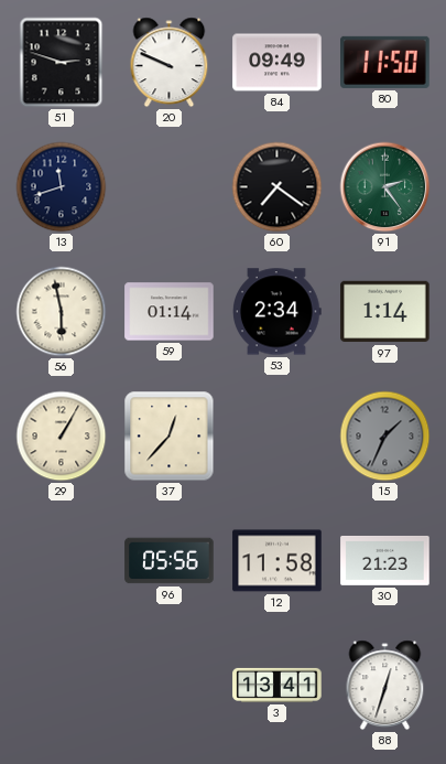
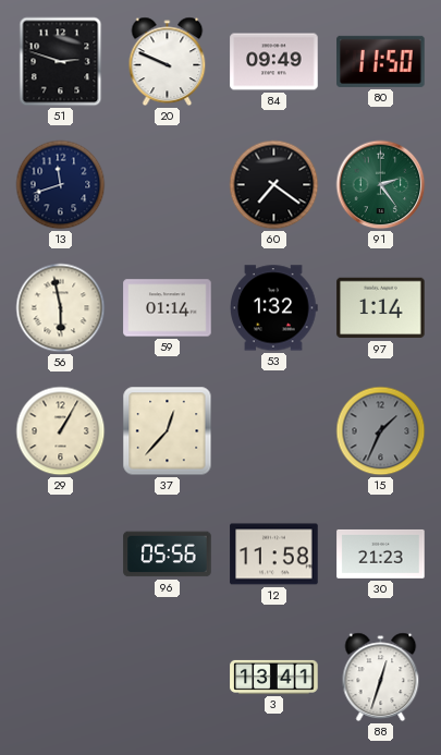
53: 2:34 -> 1:32
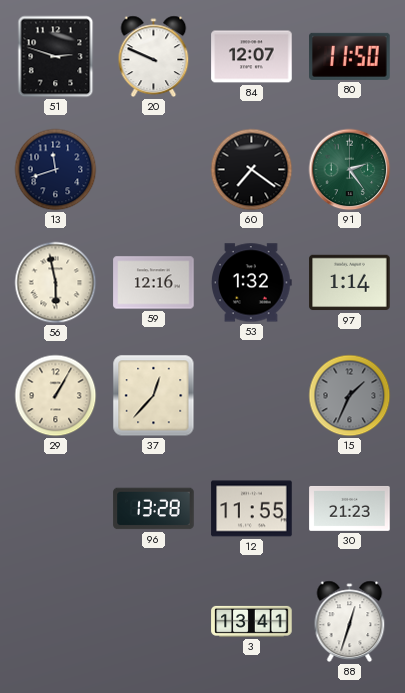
84: 09:49 -> 12:07
59: 01:14 -> 12:16
96: 05:56 -> 13:28
12: 11:58 -> 11:55
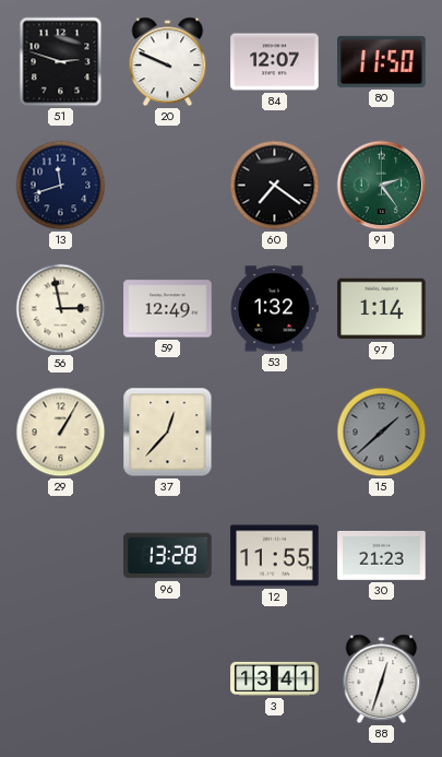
56: 5:58 -> 2:58
59: 12:16 -> 12:49
15: 1:34 -> 1:38
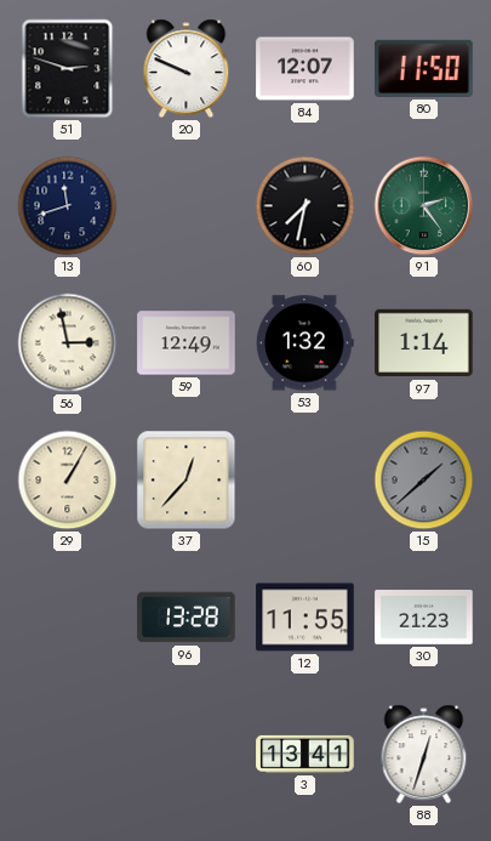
60: 7:21 -> 7:32
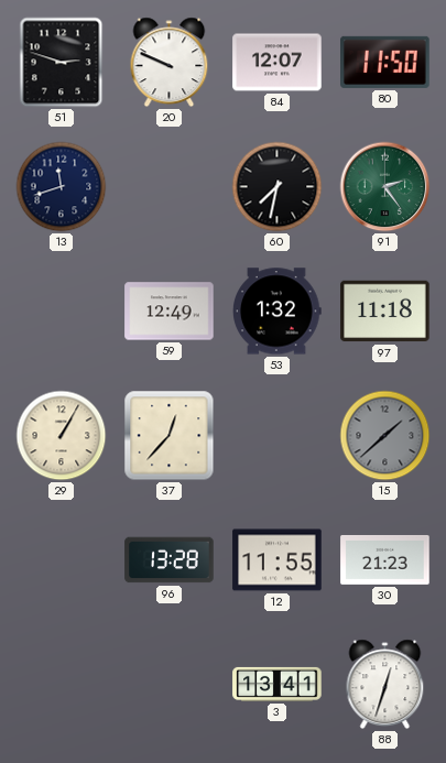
56: 2:58 -> none
97: 1:14 -> 11:18
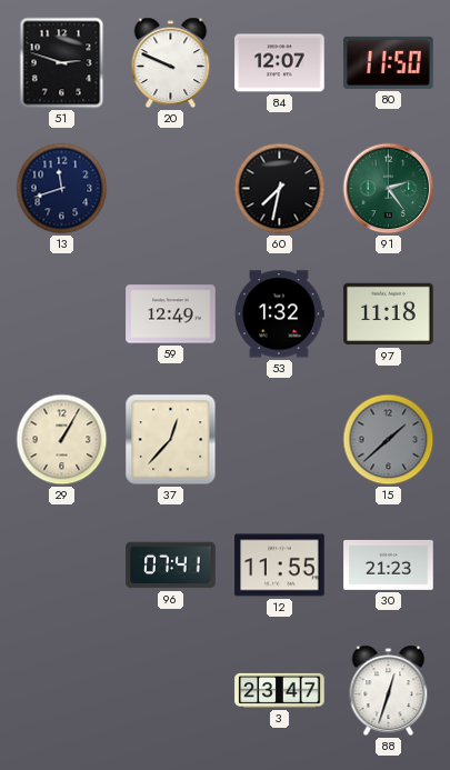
96: 13:28 -> 07:41
3: 13:41 -> 23:47
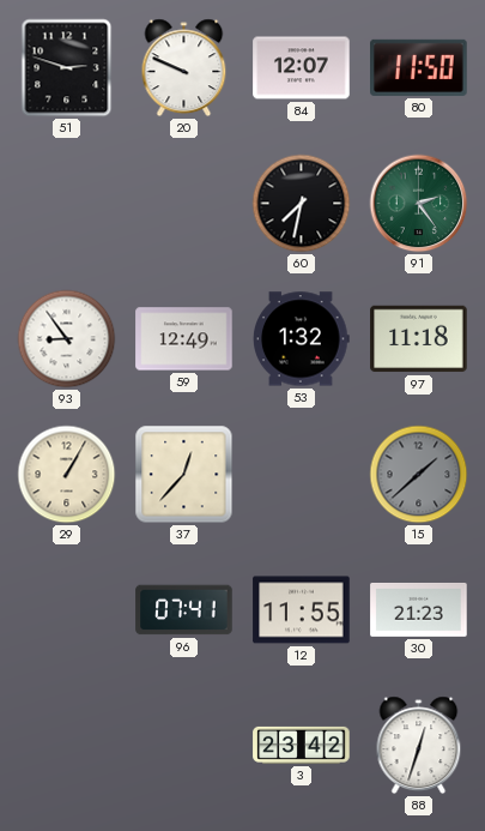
13: 11:42 -> none
93: none -> 8:54
3: 23:47 -> 23:42
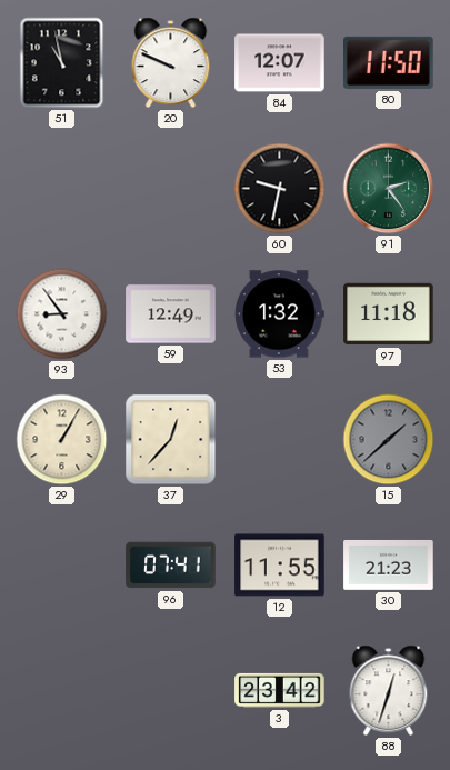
51: 2:48 -> 10:58
60: 7:32 -> 9:32
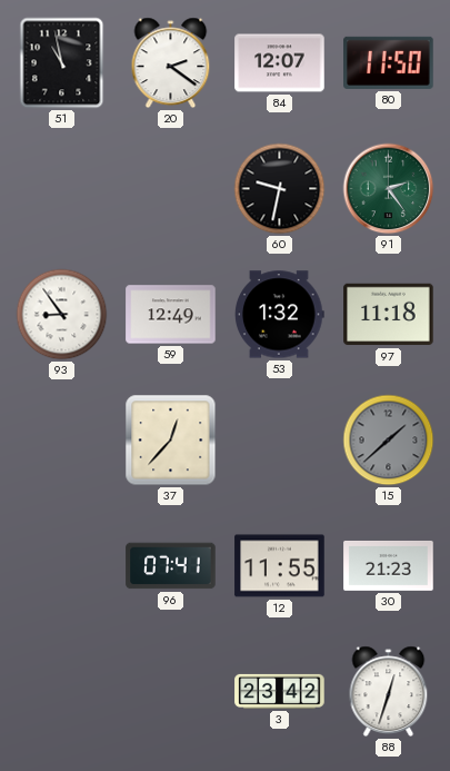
20: 9:49 -> 2:21
29: 1:05 -> none
